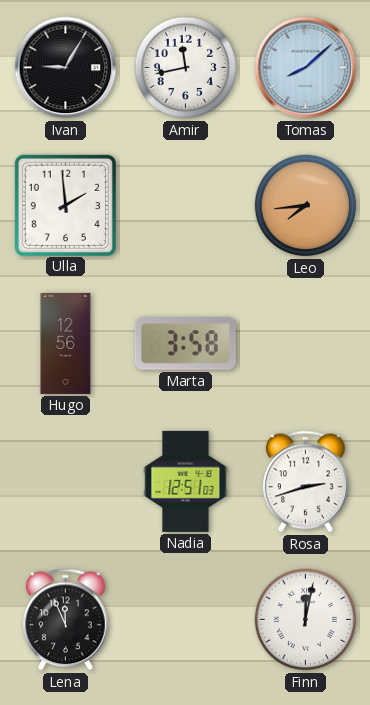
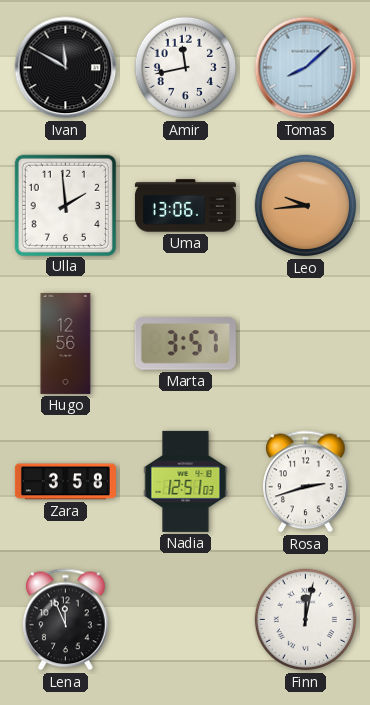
Ivan: 9:05 -> 11:50
Uma: none -> 13:06
Leo: 7:44 -> 9:44
Marta: 3:58 -> 3:57
Zara: none -> 3:58
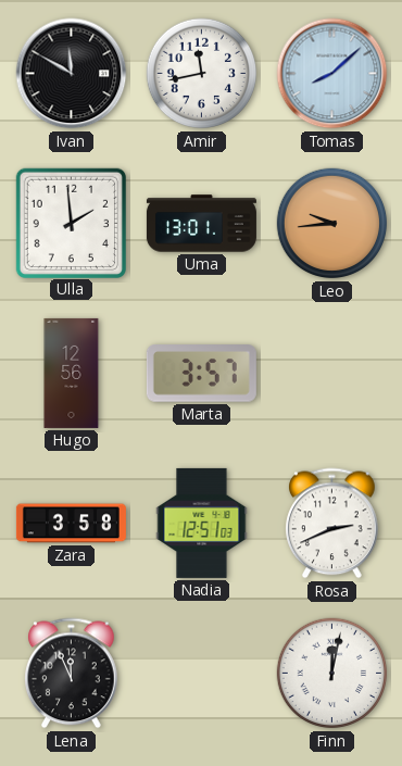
Uma: 13:06 -> 13:01
Rosa: 2:42 -> 2:41
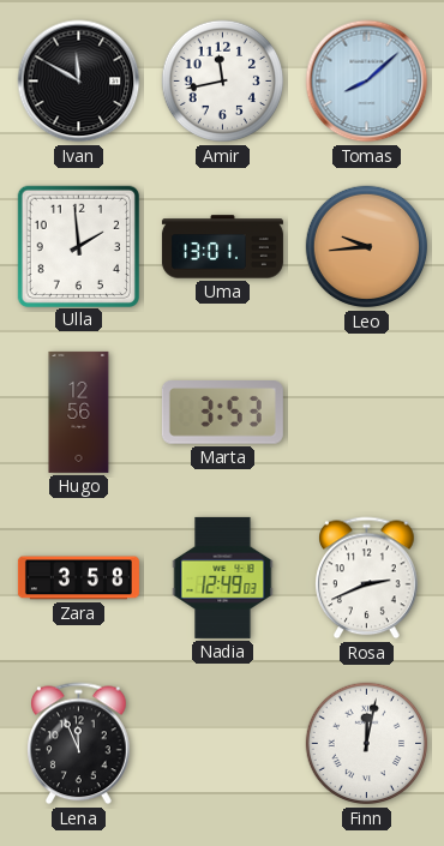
Marta: 3:57 -> 3:53
Nadia: 12:51 -> 12:49
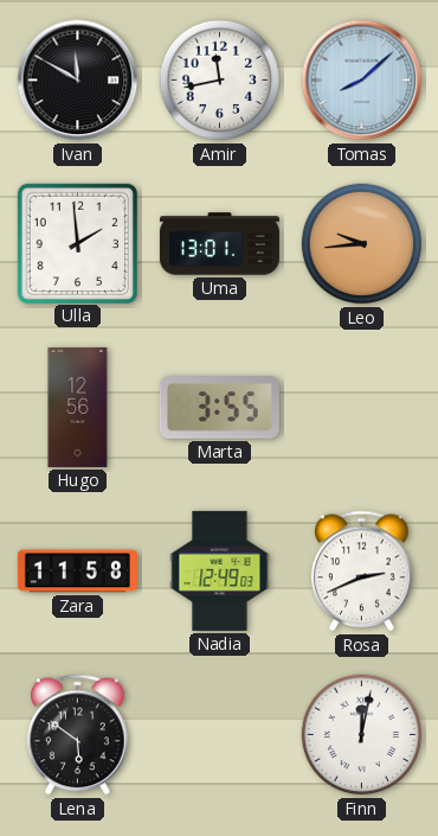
Marta: 3:53 -> 3:55
Zara: 3:58 -> 11:58
Lena: 11:56 -> 5:51
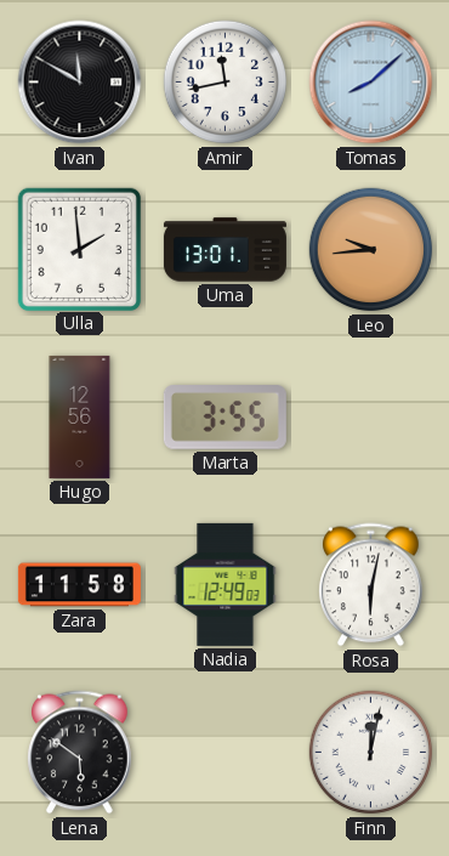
Rosa: 2:41 -> 6:02
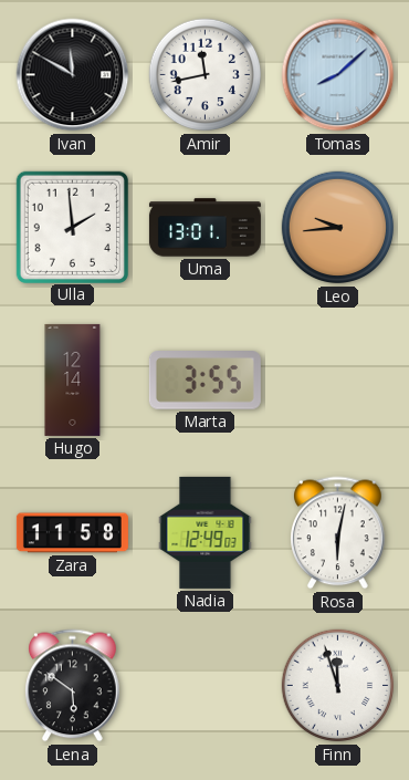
Hugo: 12:56 -> 12:14
Finn: 12:02 -> 11:57
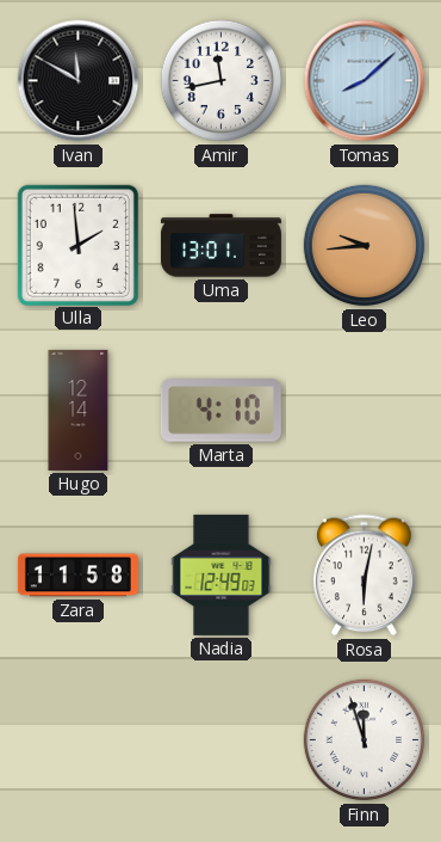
Marta: 3:55 -> 4:10
Lena: 5:51 -> none
